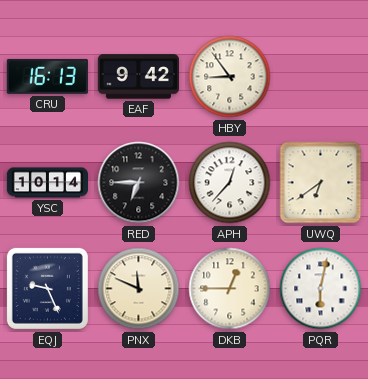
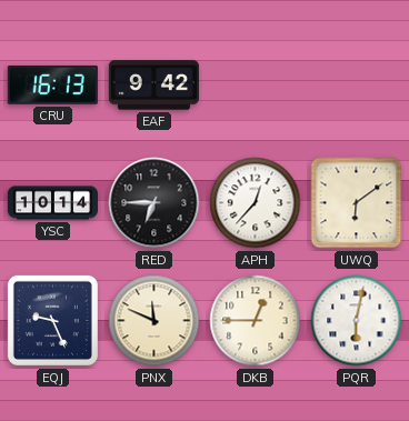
HBY: 8:54 -> none
UWQ: 6:39 -> 6:09
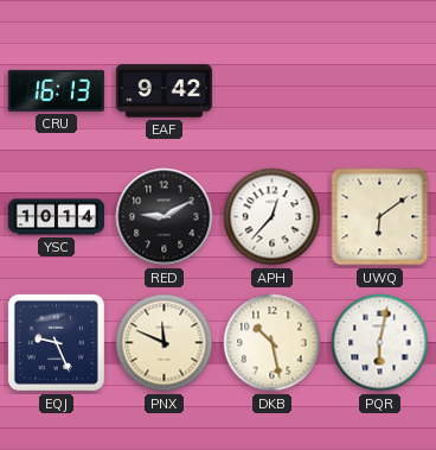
RED: 6:45 -> 9:10
DKB: 12:45 -> 10:28
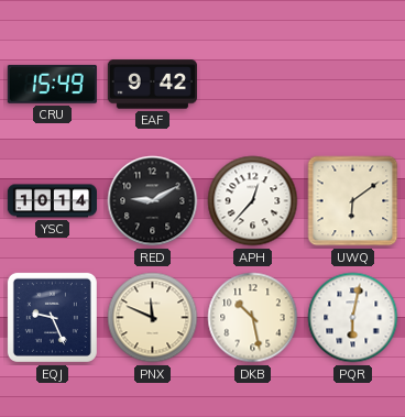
CRU: 16:13 -> 15:49
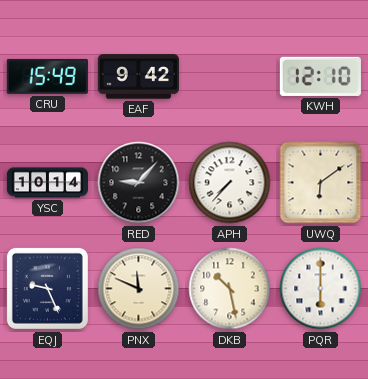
KWH: none -> 12:10
RED: 9:10 -> 9:07
APH: 12:37 -> 7:37
PQR: 6:02 -> 6:00
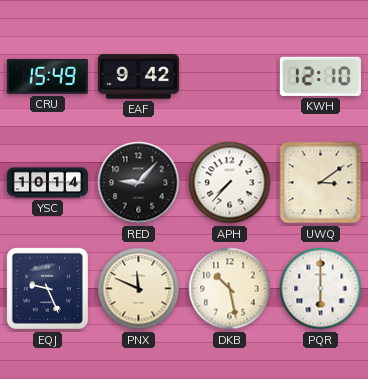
UWQ: 6:09 -> 3:09
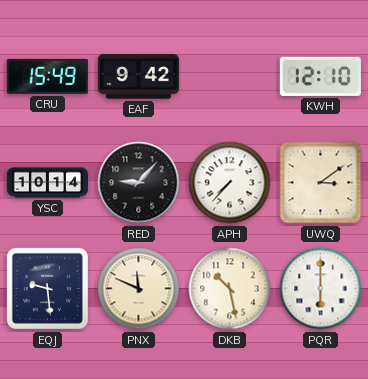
EQJ: 9:26 -> 9:29
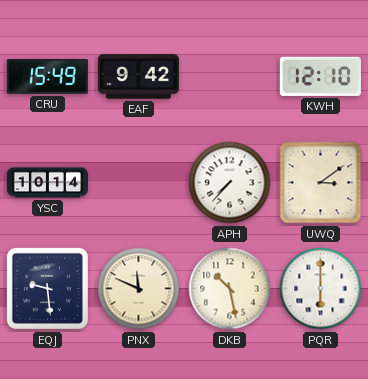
RED: 9:07 -> none
